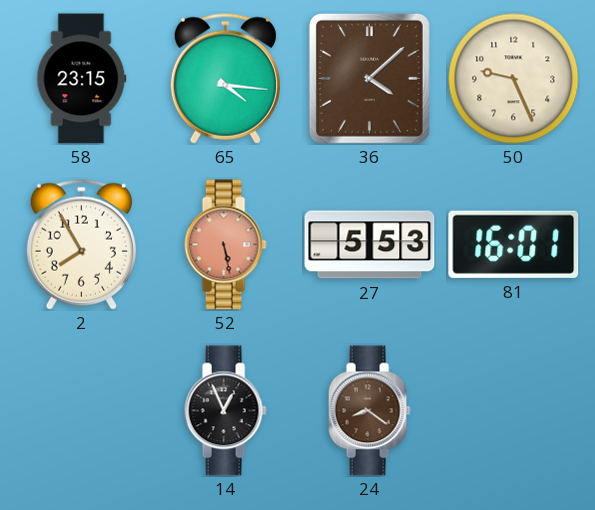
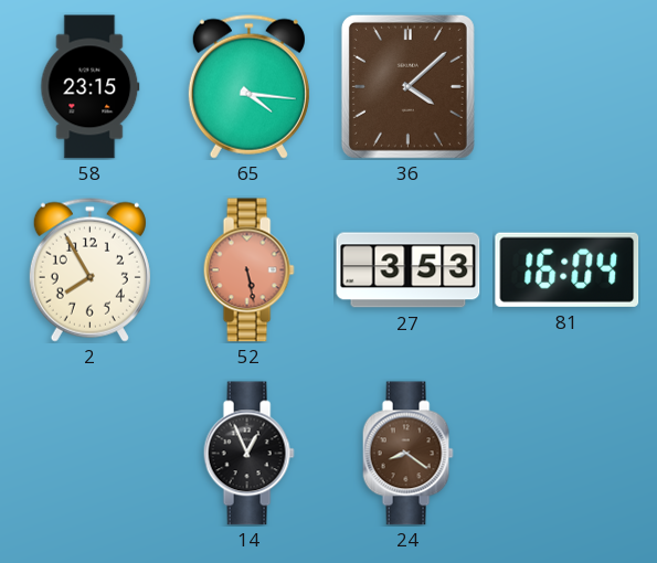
50: 9:26 -> none
27: 5:53 -> 3:53
81: 16:01 -> 16:04
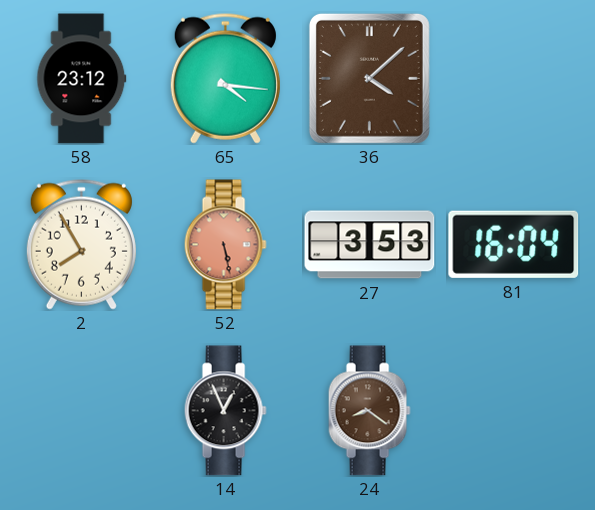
58: 23:15 -> 23:12
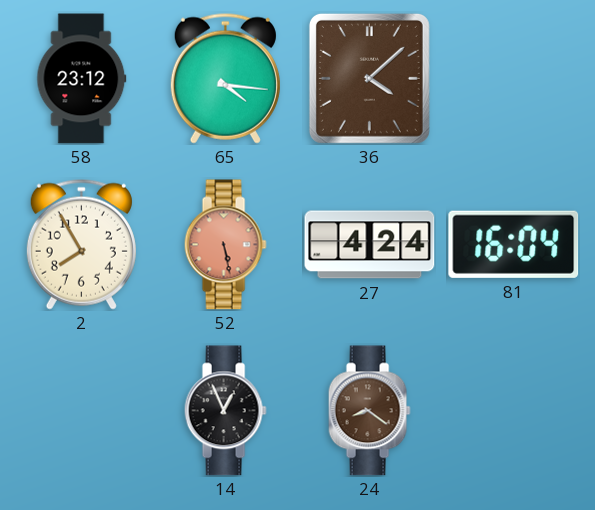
27: 3:53 -> 4:24
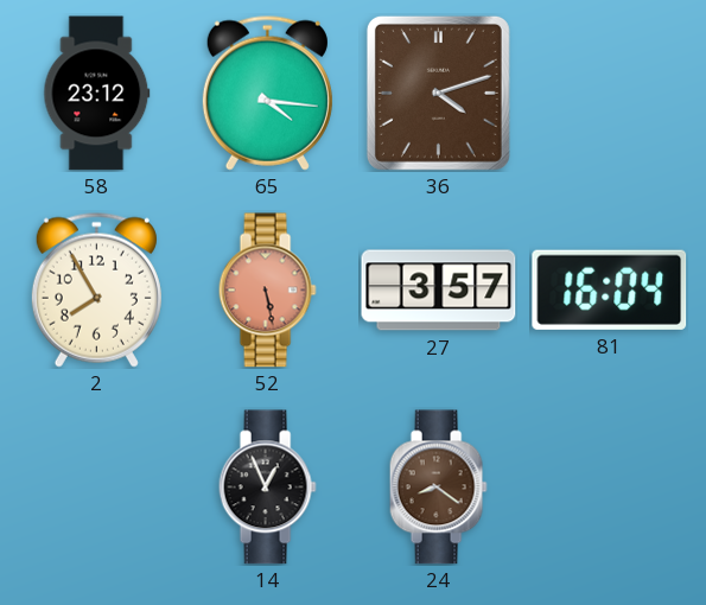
36: 4:08 -> 4:12
27: 4:24 -> 3:57
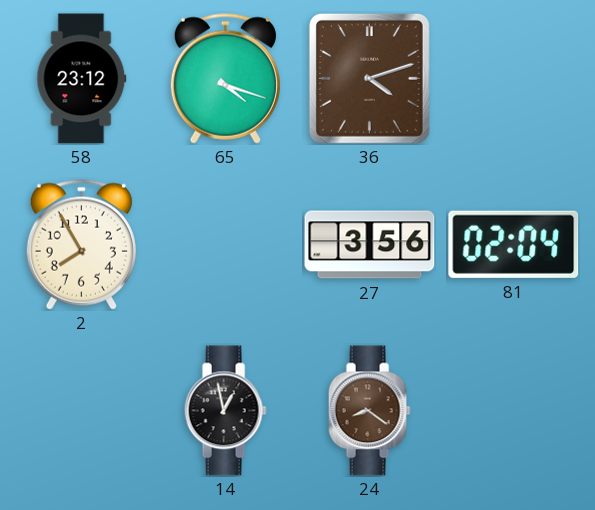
65: 4:16 -> 4:18
52: 5:28 -> none
27: 3:57 -> 3:56
81: 16:04 -> 02:04
14: 12:56 -> 12:58
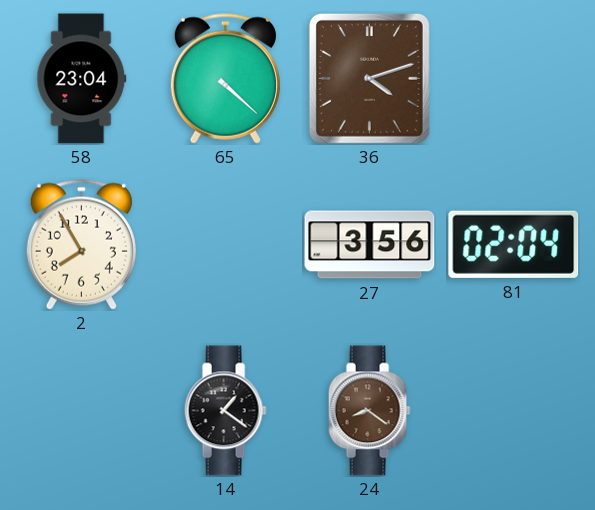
58: 23:12 -> 23:04
65: 4:18 -> 4:22
14: 12:58 -> 1:21
